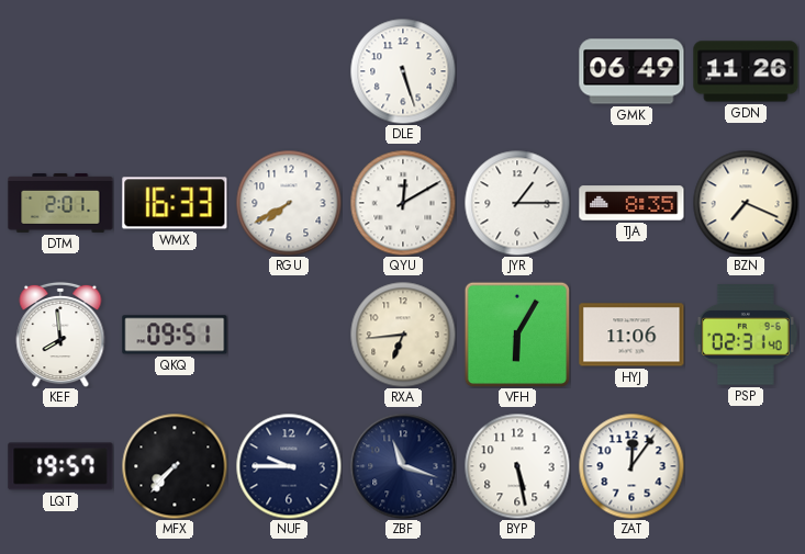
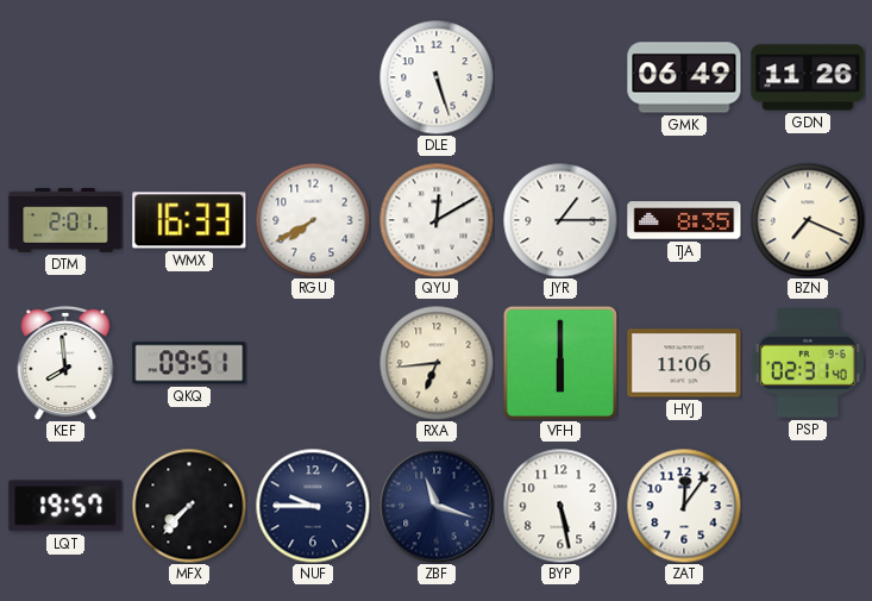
VFH: 6:05 -> 6:00
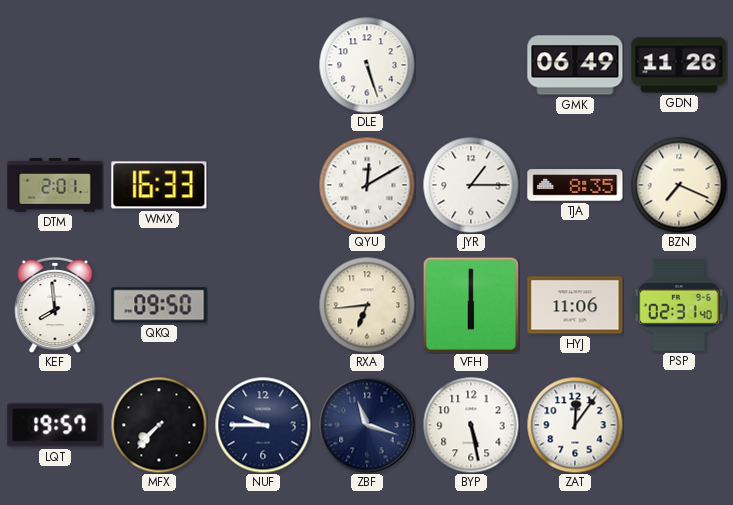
RGU: 7:40 -> none
QKQ: 09:51 -> 09:50
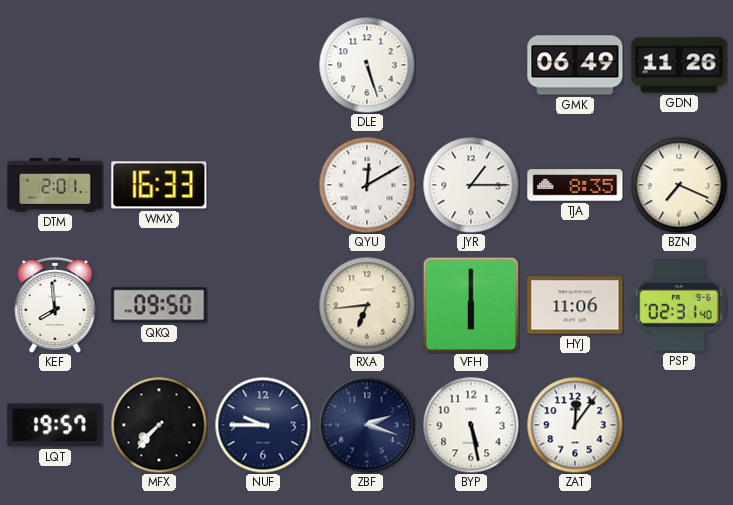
ZBF: 11:18 -> 2:18
